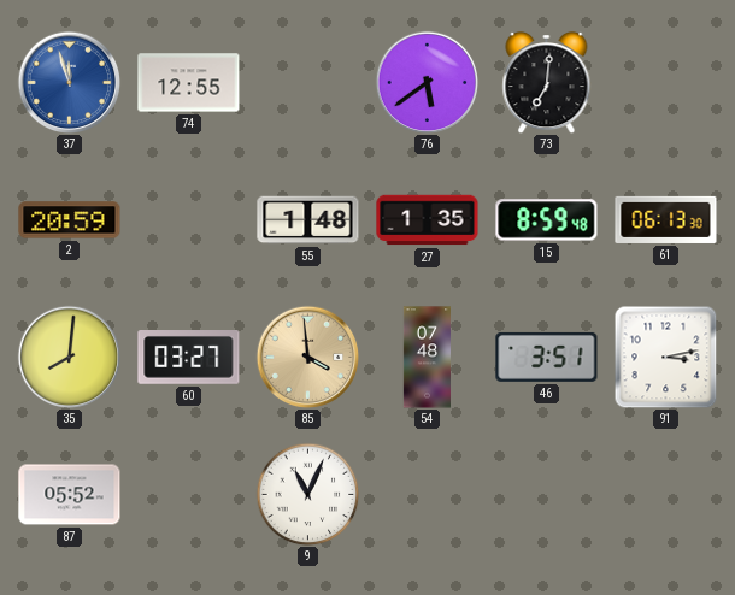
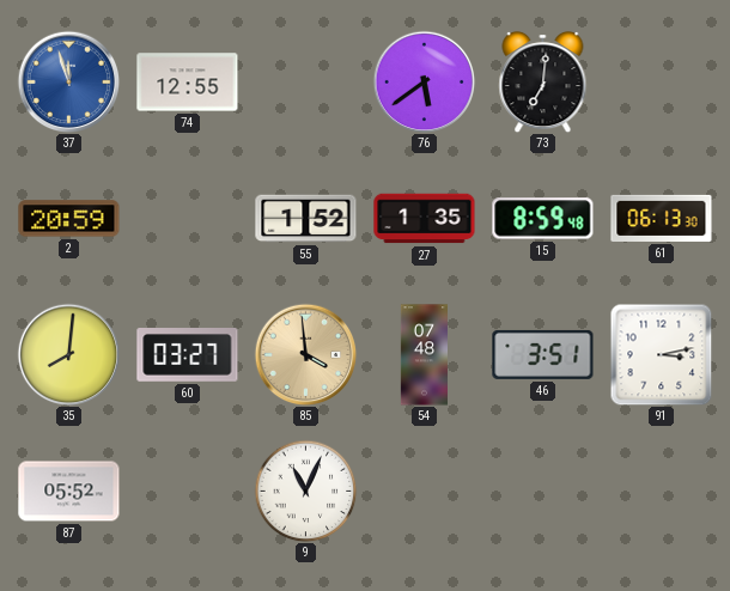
55: 1:48 -> 1:52
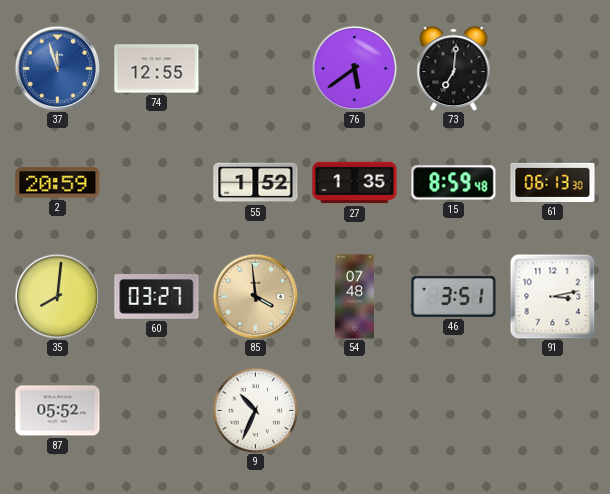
9: 11:04 -> 10:34
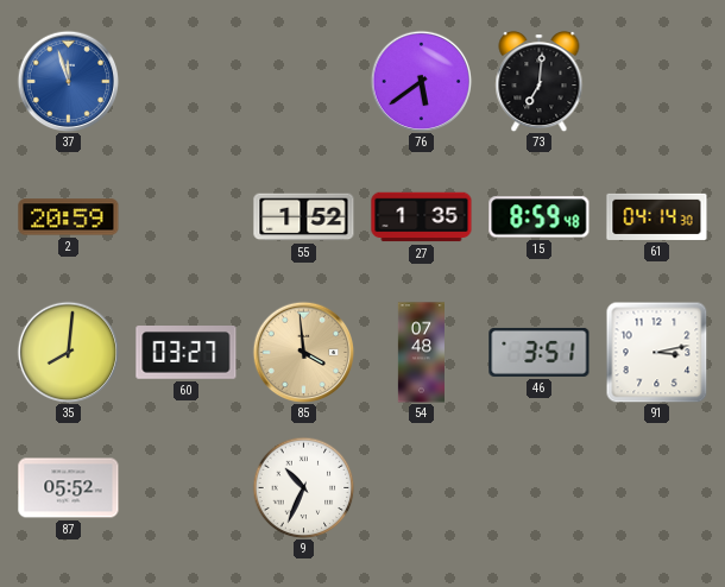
74: 12:55 -> none
61: 06:13 -> 04:14
